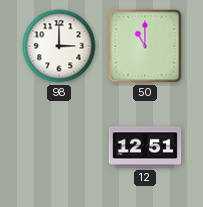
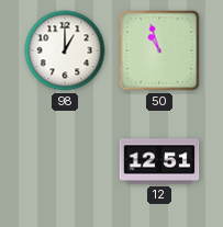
98: 3:00 -> 1:00
50: 11:00 -> 10:57
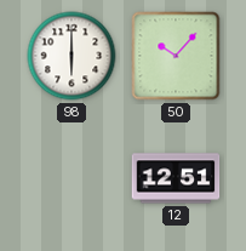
98: 1:00 -> 6:00
50: 10:57 -> 10:07
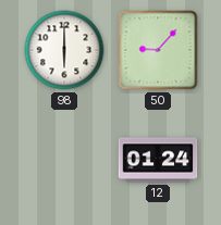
50: 10:07 -> 9:07
12: 12:51 -> 01:24
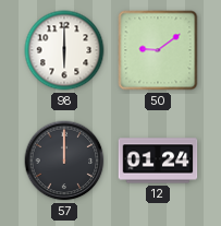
50: 9:07 -> 9:09
57: none -> 12:00
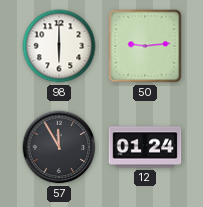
50: 9:09 -> 9:14
57: 12:00 -> 11:55
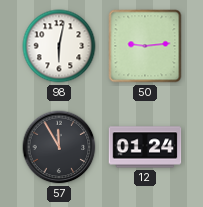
98: 6:00 -> 6:02
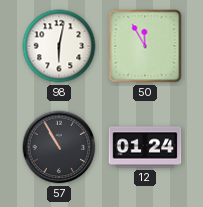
50: 9:14 -> 11:55
57: 11:55 -> 10:55
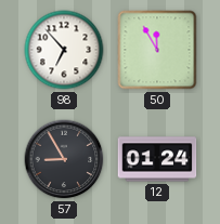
98: 6:02 -> 6:53
57: 10:55 -> 8:55
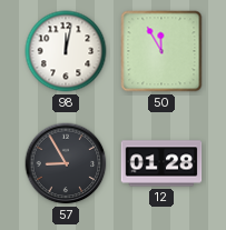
98: 6:53 -> 12:02
12: 01:24 -> 01:28
